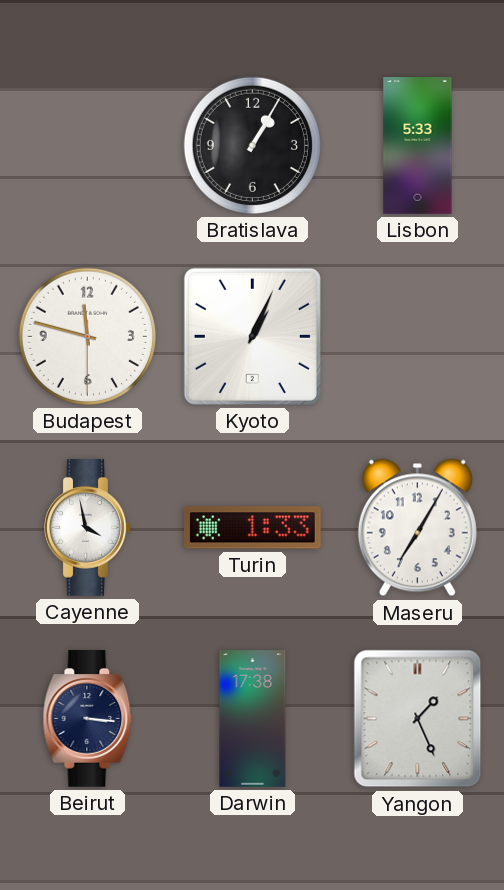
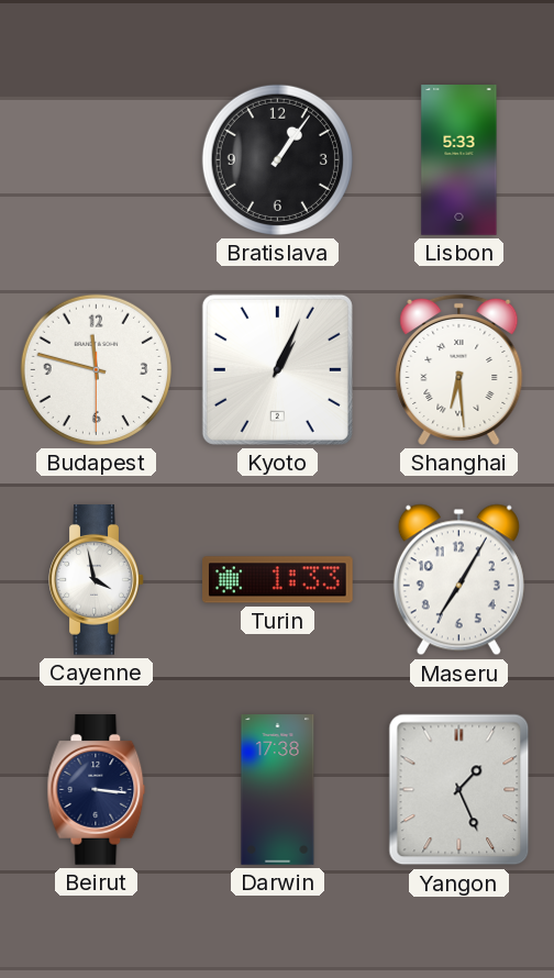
Bratislava: 1:05 -> 1:06
Shanghai: none -> 6:29
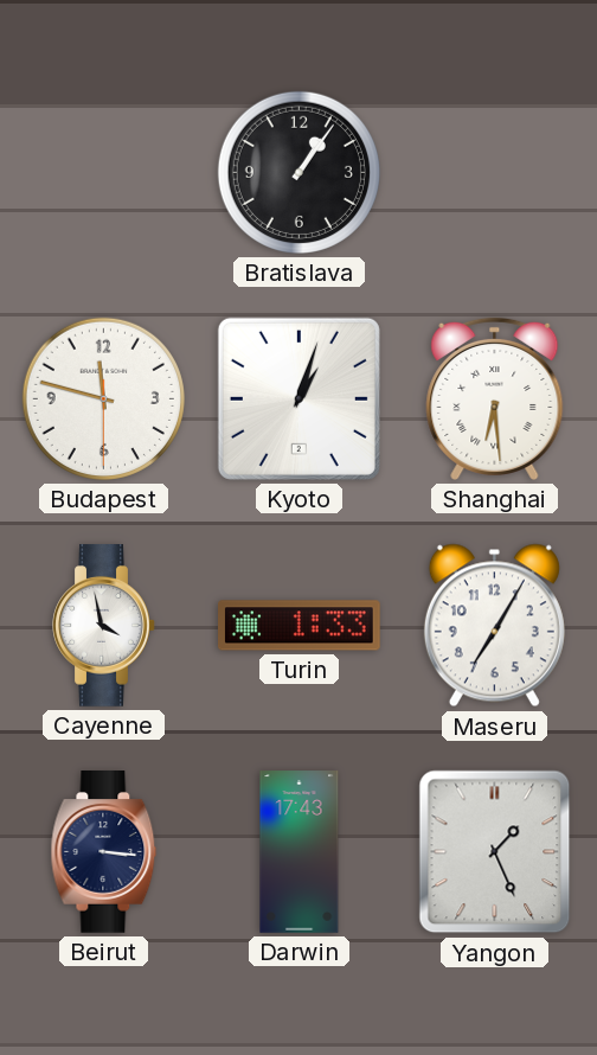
Lisbon: 5:33 -> none
Kyoto: 1:04 -> 1:03
Darwin: 17:38 -> 17:43
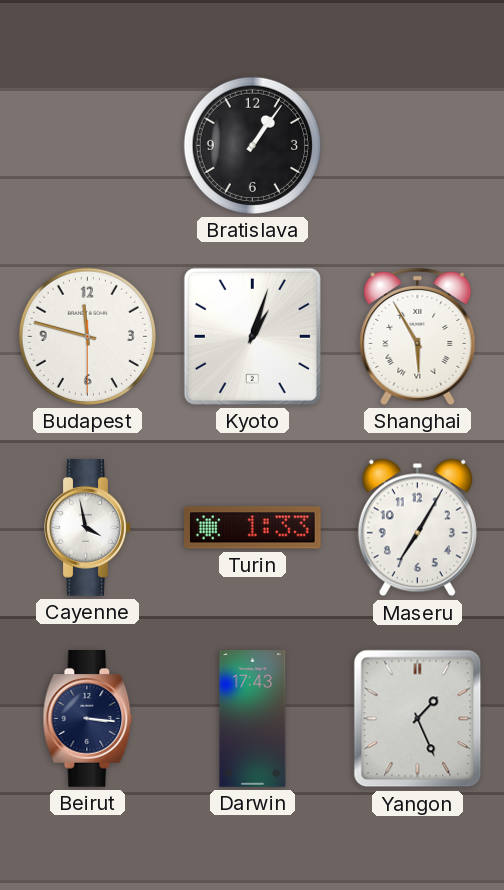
Shanghai: 6:29 -> 5:55
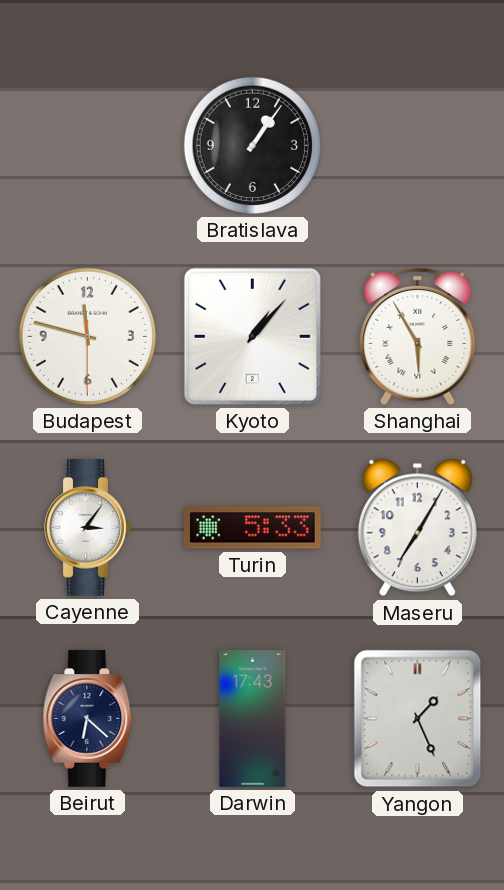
Kyoto: 1:03 -> 1:07
Cayenne: 3:58 -> 3:06
Turin: 1:33 -> 5:33
Beirut: 3:16 -> 6:22
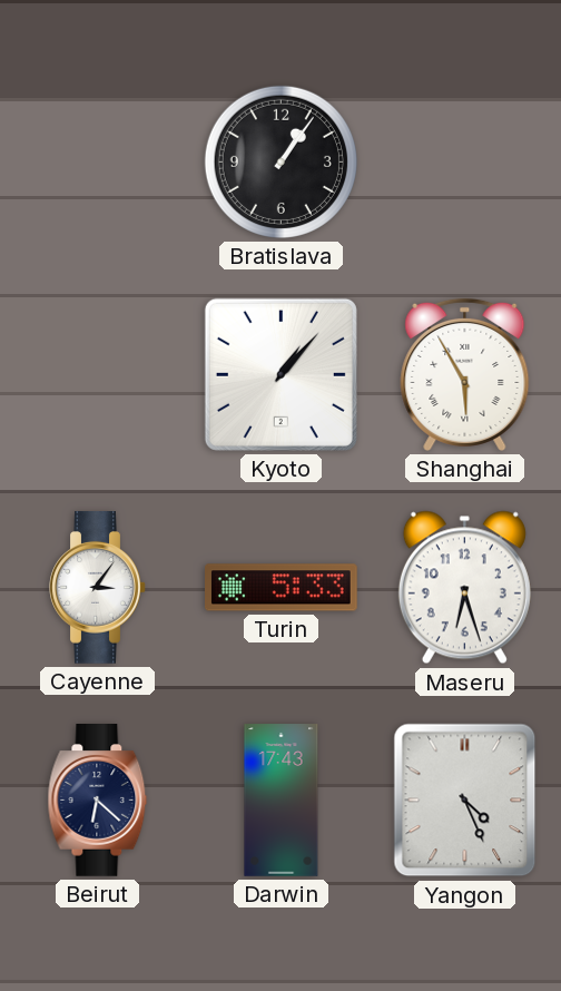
Budapest: 11:47 -> none
Maseru: 7:05 -> 6:27
Yangon: 1:26 -> 4:26
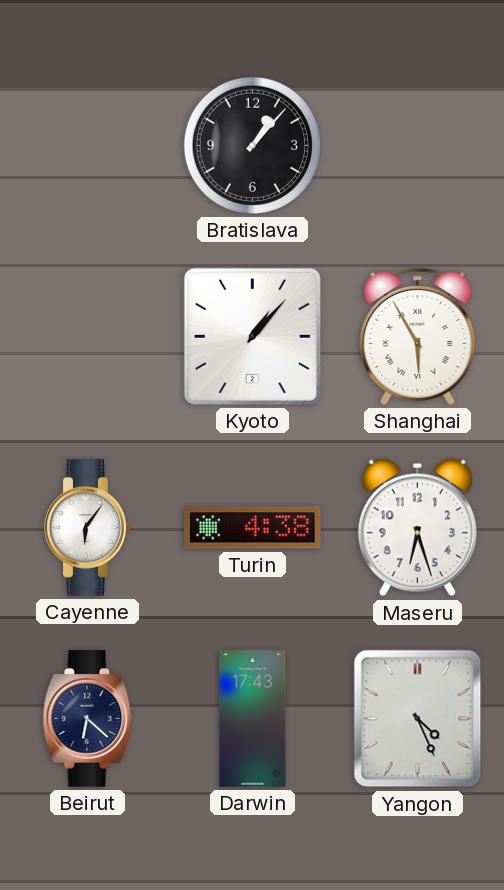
Bratislava: 1:06 -> 1:07
Cayenne: 3:06 -> 6:06
Turin: 5:33 -> 4:38
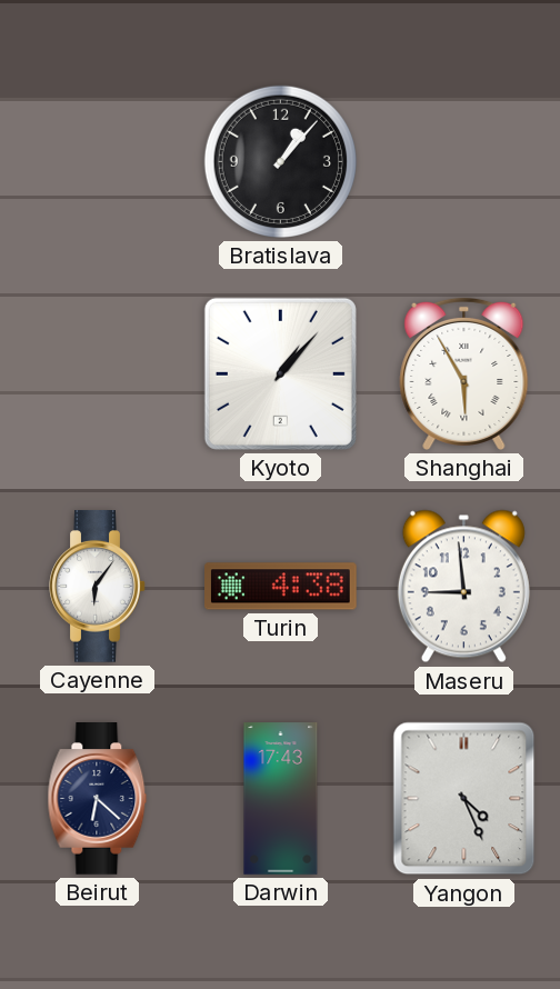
Maseru: 6:27 -> 8:59
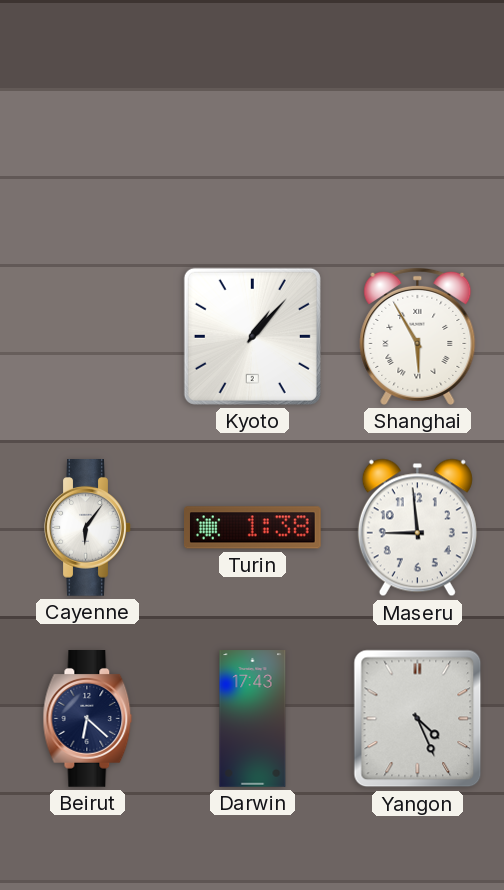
Bratislava: 1:07 -> none
Turin: 4:38 -> 1:38
